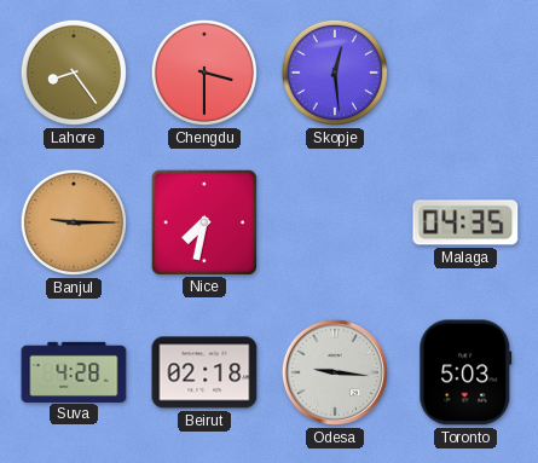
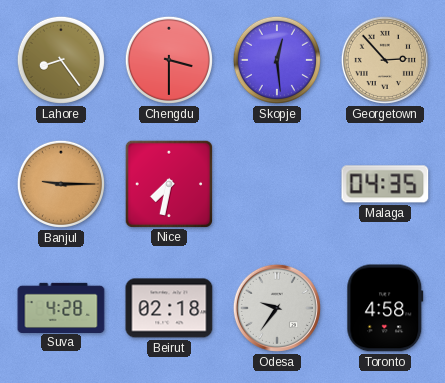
Georgetown: none -> 2:53
Odesa: 9:16 -> 9:36
Toronto: 5:03 -> 4:58
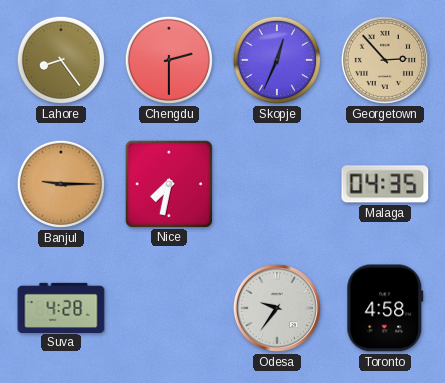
Chengdu: 3:30 -> 2:30
Skopje: 12:29 -> 12:34
Beirut: 02:18 -> none
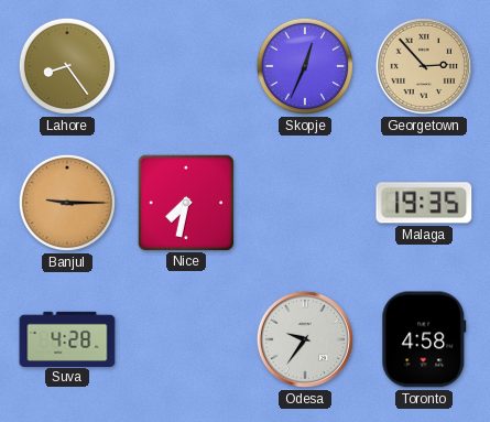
Chengdu: 2:30 -> none
Malaga: 04:35 -> 19:35
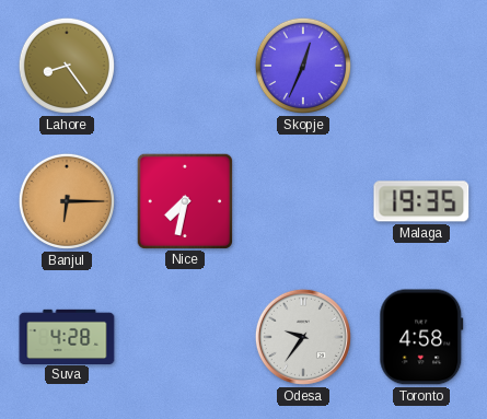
Georgetown: 2:53 -> none
Banjul: 9:15 -> 6:15
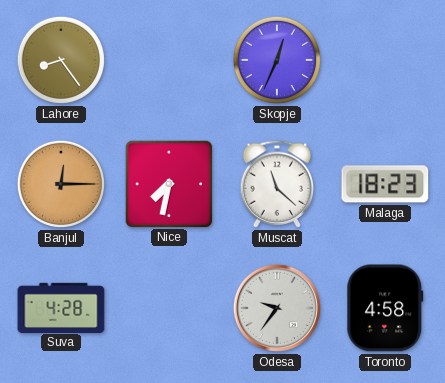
Banjul: 6:15 -> 12:15
Muscat: none -> 11:22
Malaga: 19:35 -> 18:23
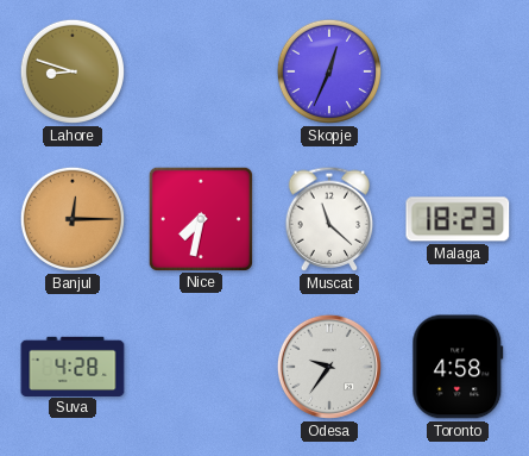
Lahore: 8:24 -> 8:48
